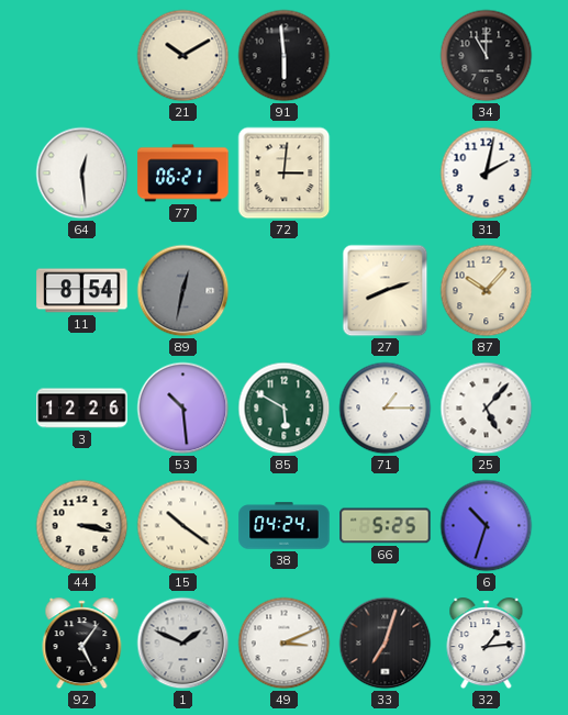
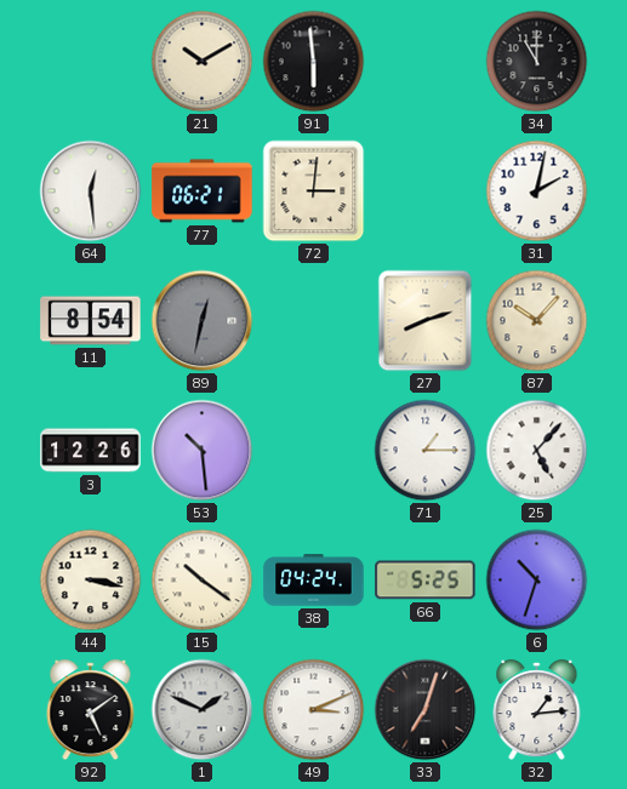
85: 5:50 -> none
92: 5:06 -> 5:09
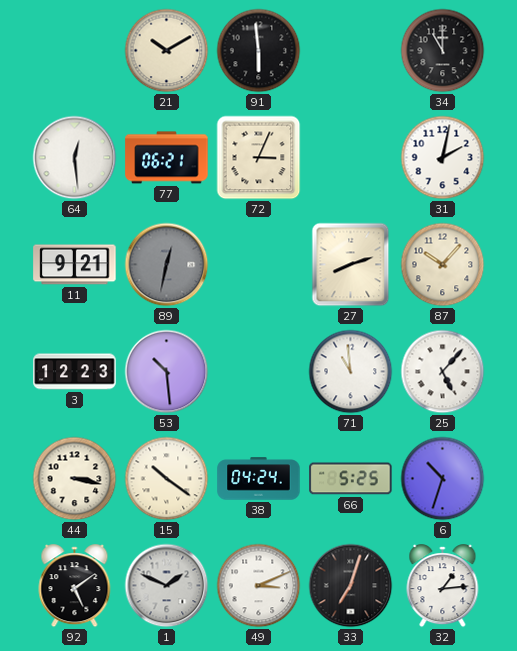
72: 3:01 -> 3:04
11: 8:54 -> 9:21
3: 12:26 -> 12:23
71: 1:15 -> 10:59
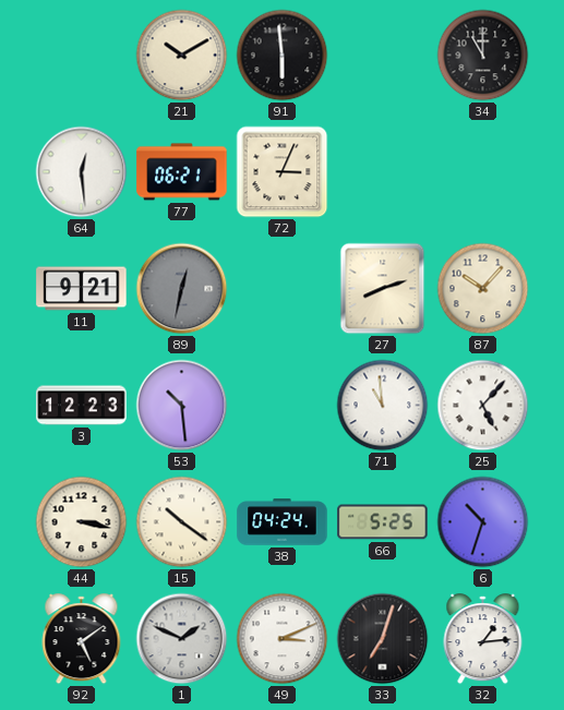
31: 2:02 -> none
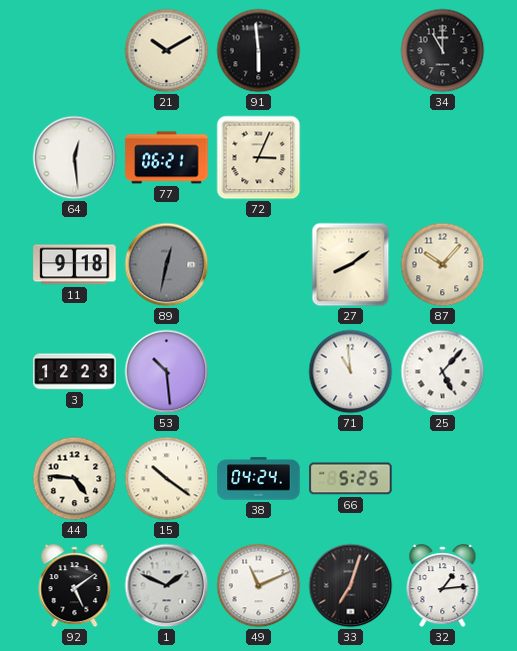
11: 9:21 -> 9:18
27: 8:12 -> 8:09
44: 3:17 -> 4:46
6: 10:33 -> none
49: 3:11 -> 11:11
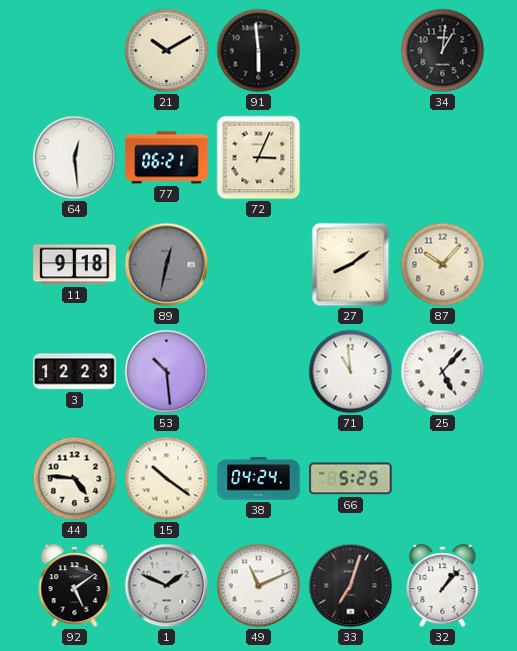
34: 11:00 -> 1:01
32: 1:14 -> 1:07
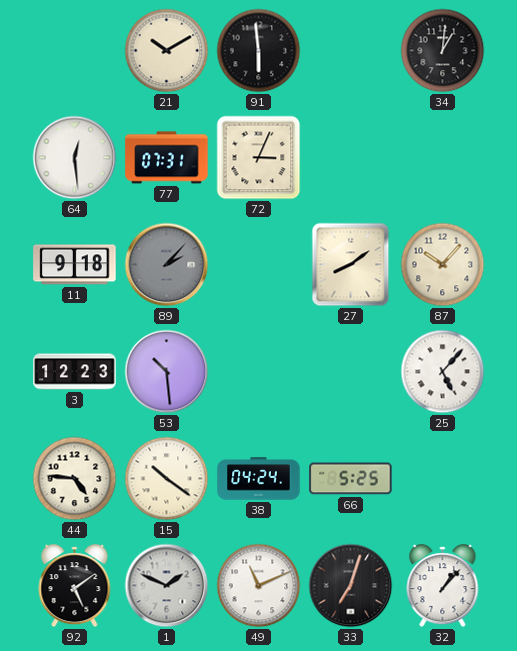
77: 06:21 -> 07:31
89: 12:32 -> 2:07
71: 10:59 -> none
